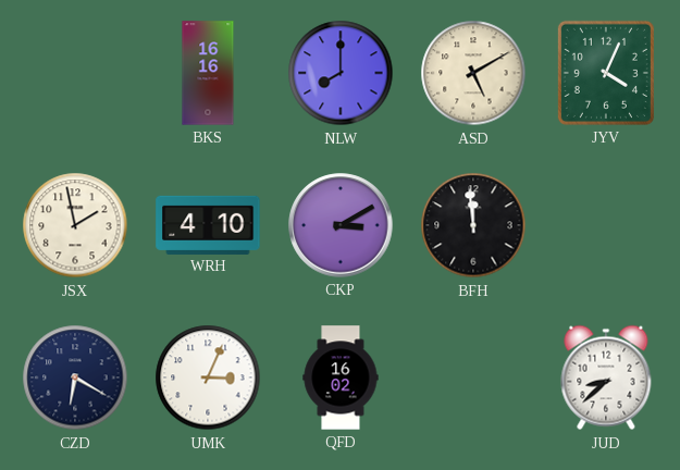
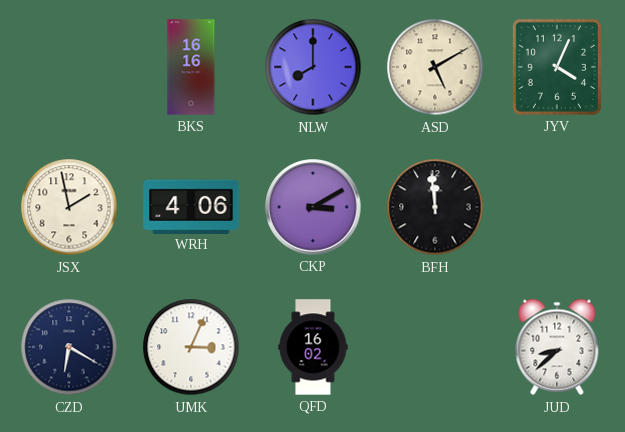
WRH: 4:10 -> 4:06
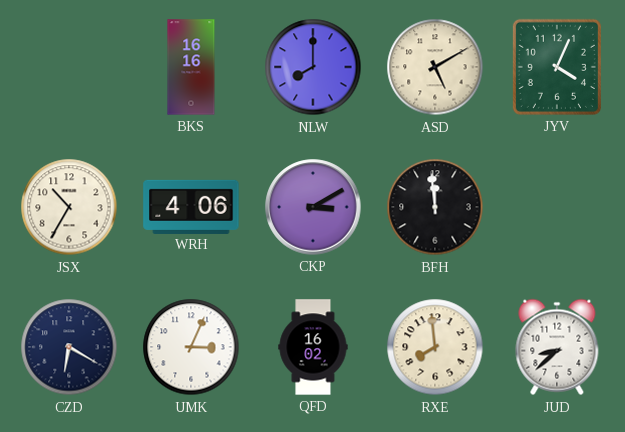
JSX: 1:58 -> 10:35
RXE: none -> 7:59
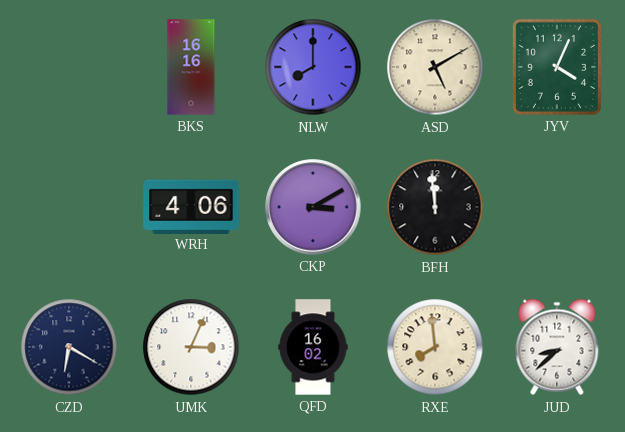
JSX: 10:35 -> none
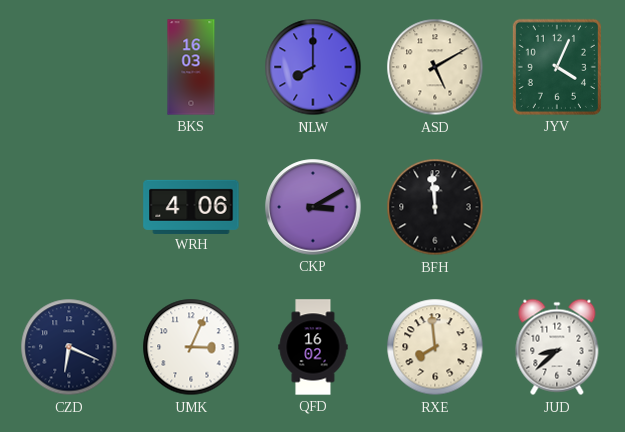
BKS: 16:16 -> 16:03
CZD: 6:20 -> 6:19
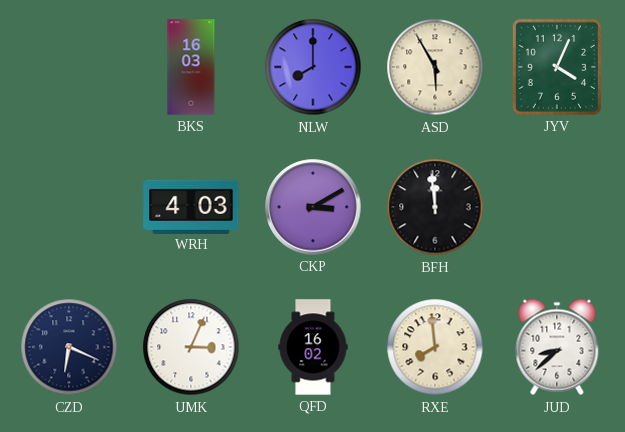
ASD: 5:10 -> 5:55
WRH: 4:06 -> 4:03
